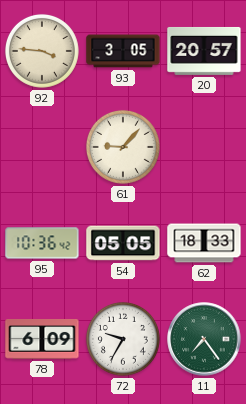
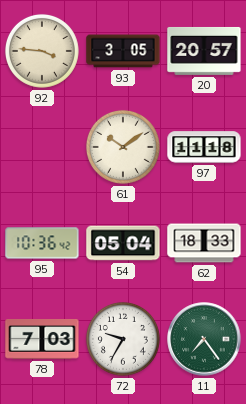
61: 9:07 -> 10:09
97: none -> 11:18
54: 05:05 -> 05:04
78: 6:09 -> 7:03
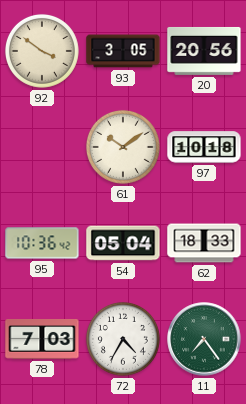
92: 3:46 -> 3:51
20: 20:57 -> 20:56
97: 11:18 -> 10:18
72: 9:35 -> 4:35
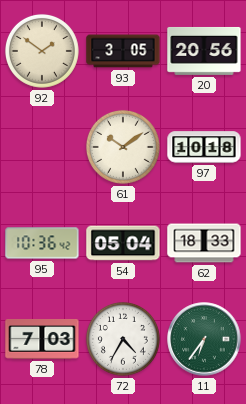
92: 3:51 -> 1:51
11: 7:24 -> 6:36
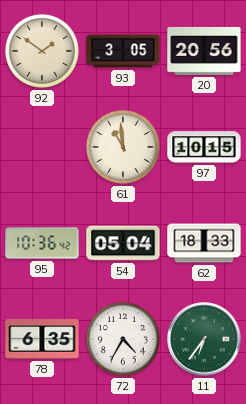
61: 10:09 -> 10:59
97: 10:18 -> 10:15
78: 7:03 -> 6:35
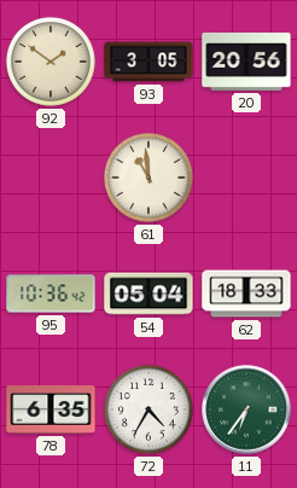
97: 10:15 -> none
